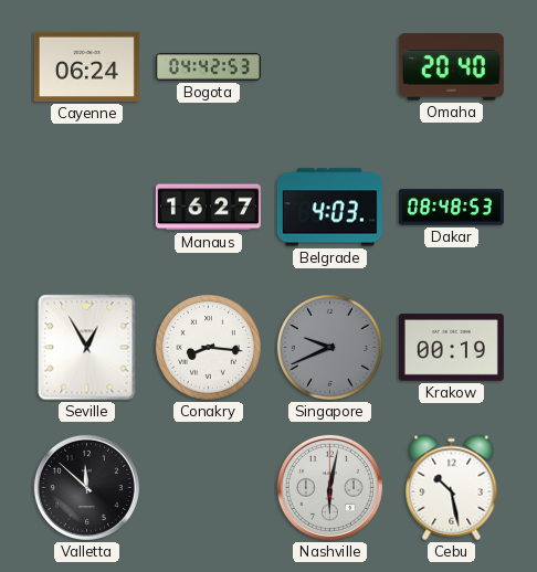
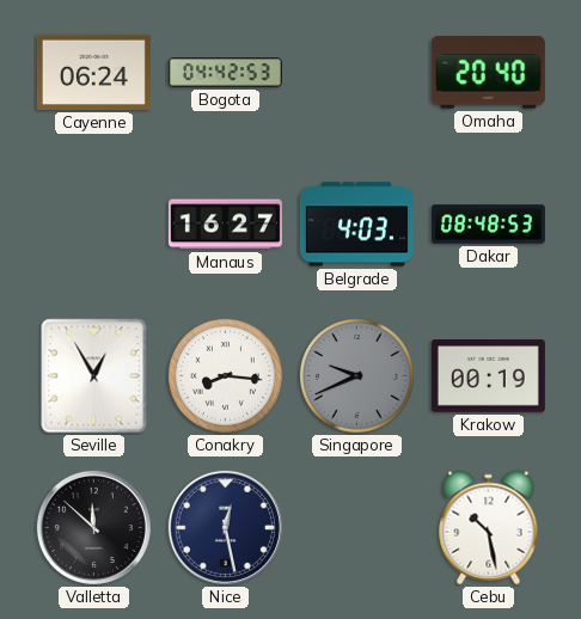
Nice: none -> 12:28
Nashville: 6:02 -> none
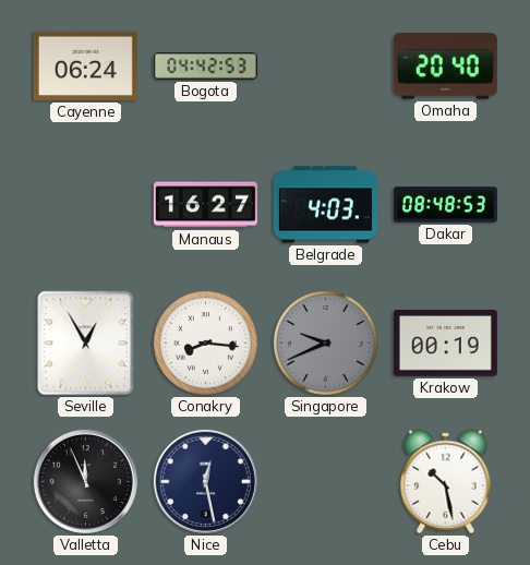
Valletta: 11:52 -> 11:56
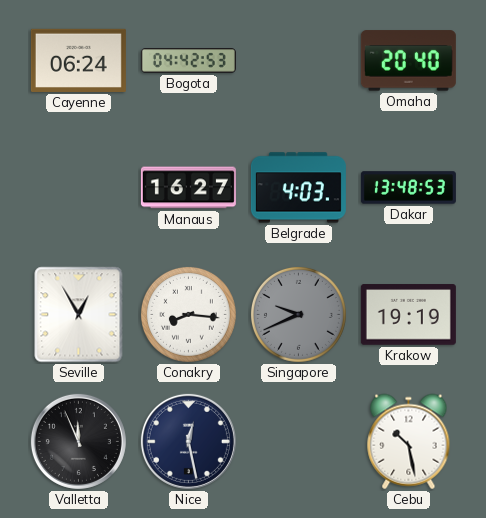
Dakar: 08:48 -> 13:48
Krakow: 00:19 -> 19:19
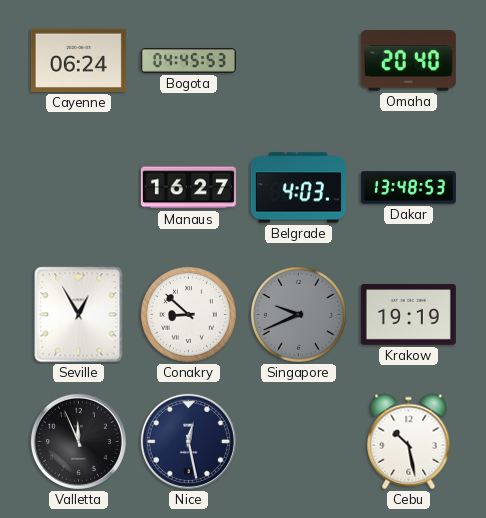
Bogota: 04:42 -> 04:45
Conakry: 8:16 -> 8:52
